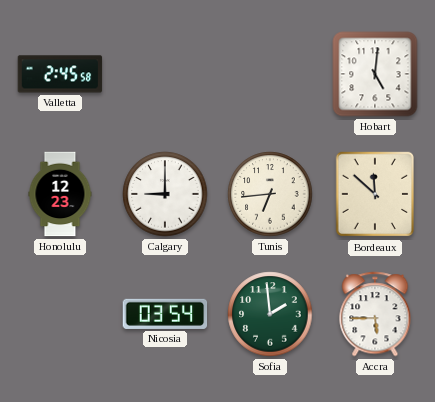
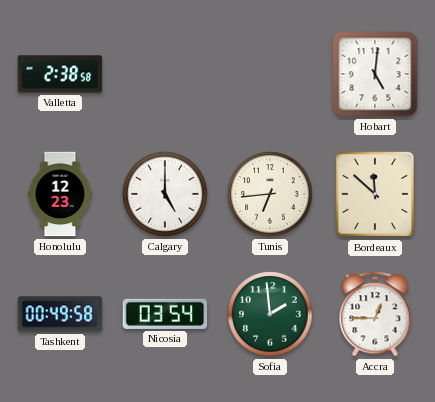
Valletta: 2:45 -> 2:38
Calgary: 9:00 -> 5:00
Tashkent: none -> 00:49
Accra: 5:45 -> 12:45
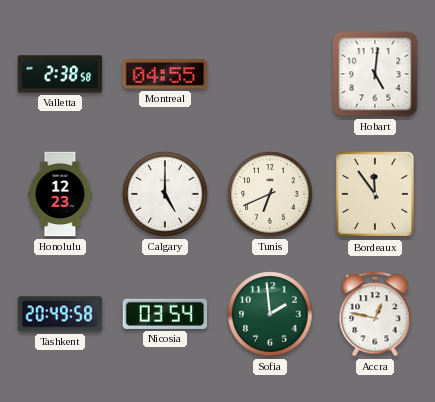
Montreal: none -> 04:55
Tunis: 6:44 -> 6:41
Bordeaux: 11:52 -> 11:54
Tashkent: 00:49 -> 20:49
Accra: 12:45 -> 12:47
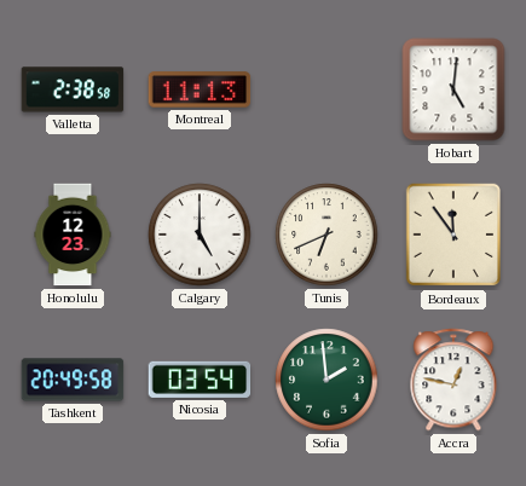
Montreal: 04:55 -> 11:13
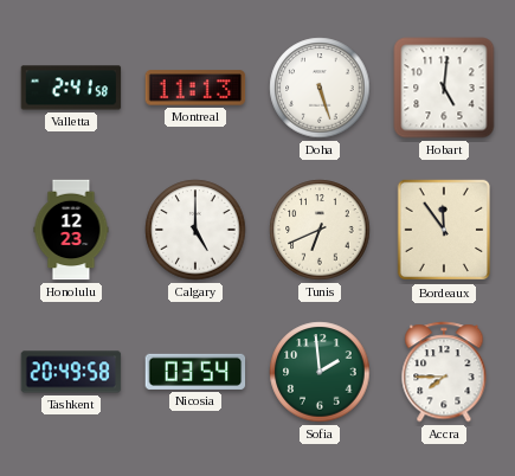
Valletta: 2:38 -> 2:41
Doha: none -> 5:27
Accra: 12:47 -> 7:45
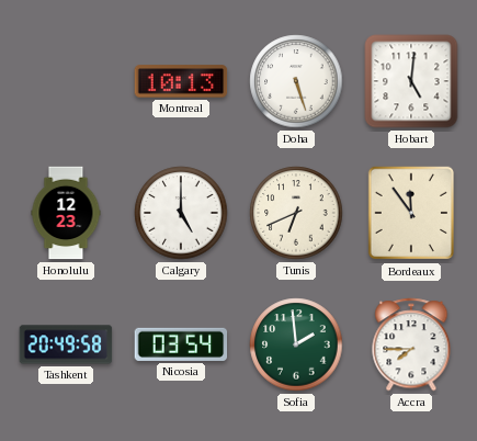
Valletta: 2:41 -> none
Montreal: 11:13 -> 10:13
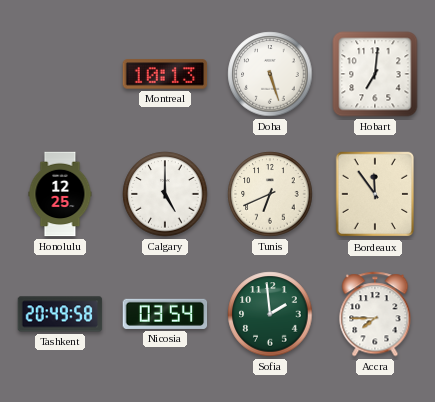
Hobart: 5:01 -> 7:01
Honolulu: 12:23 -> 12:25
